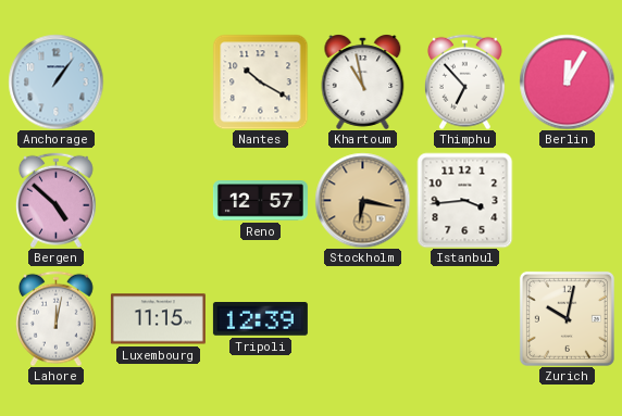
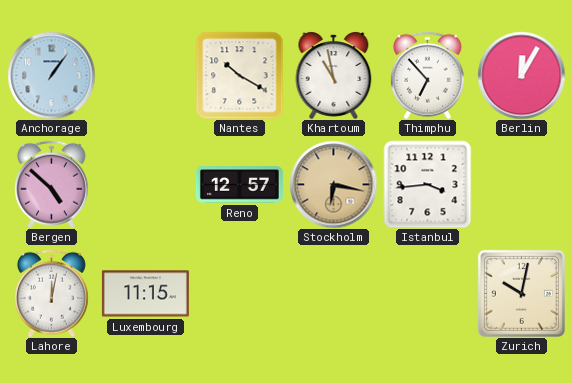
Tripoli: 12:39 -> none
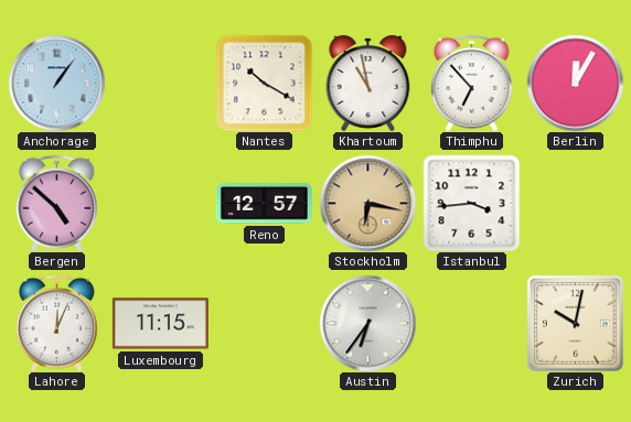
Lahore: 12:02 -> 12:04
Austin: none -> 6:36
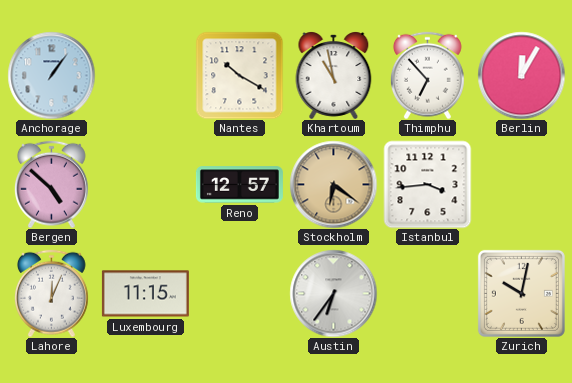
Stockholm: 6:17 -> 6:21
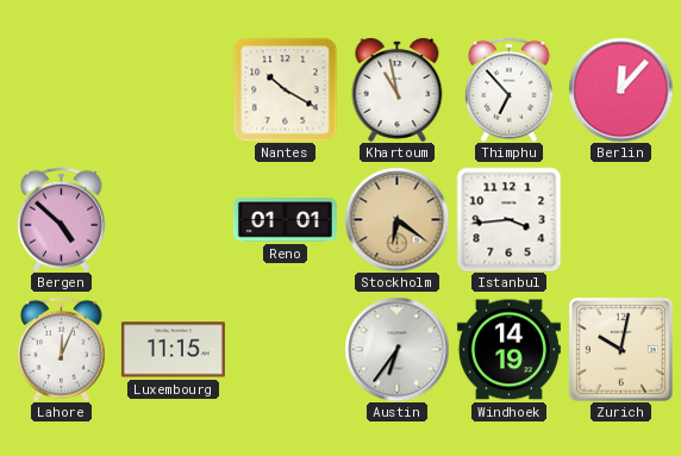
Anchorage: 1:06 -> none
Berlin: 12:05 -> 12:07
Reno: 12:57 -> 01:01
Windhoek: none -> 14:19
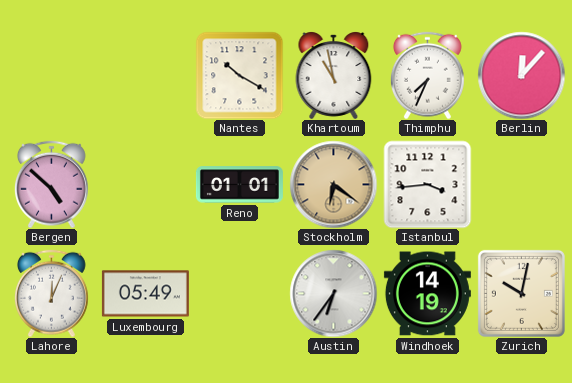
Thimphu: 6:53 -> 7:34
Luxembourg: 11:15 -> 05:49
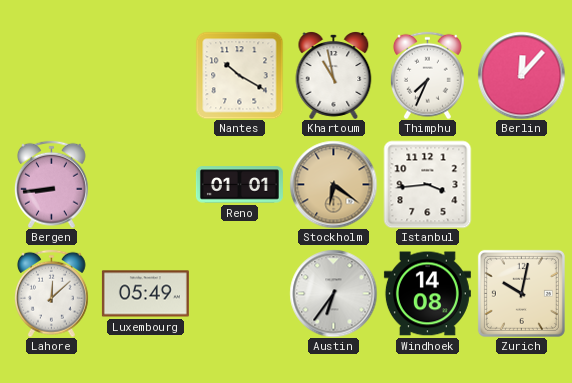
Bergen: 4:52 -> 8:44
Lahore: 12:04 -> 12:08
Windhoek: 14:19 -> 14:08
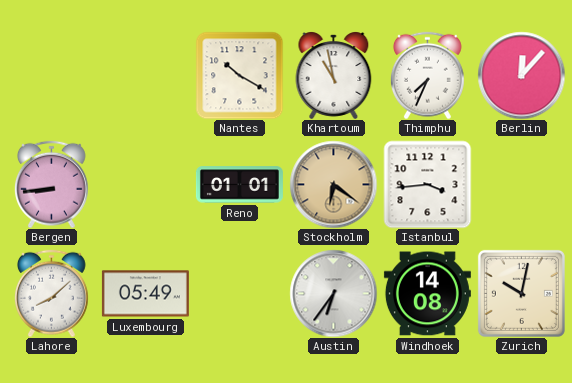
Lahore: 12:08 -> 8:08
